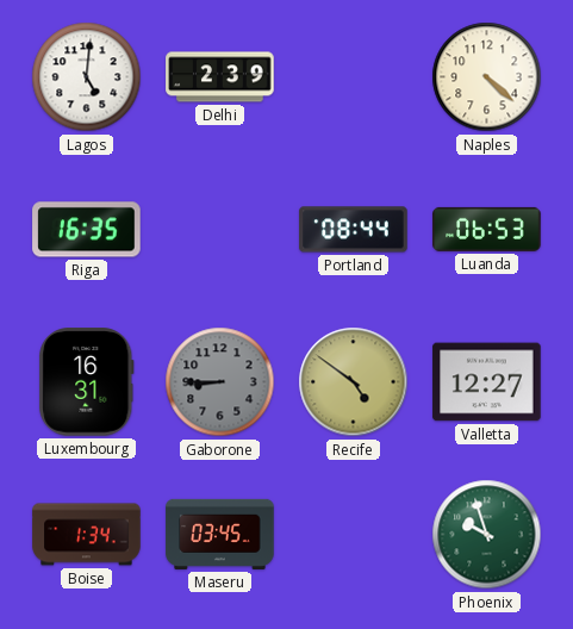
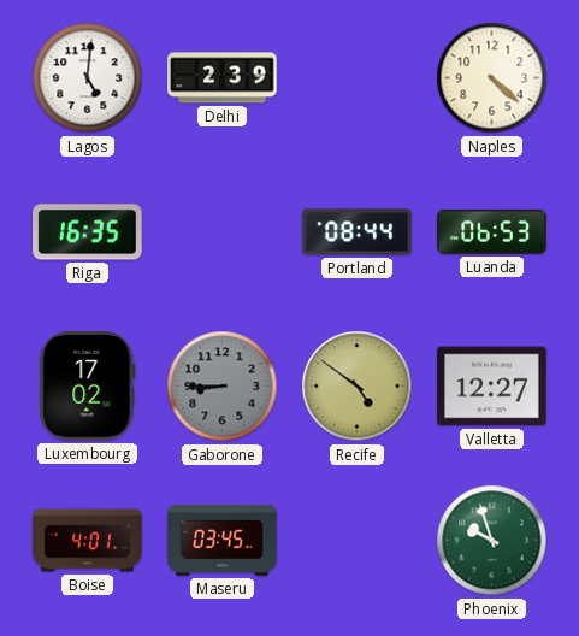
Luxembourg: 16:31 -> 17:02
Boise: 1:34 -> 4:01
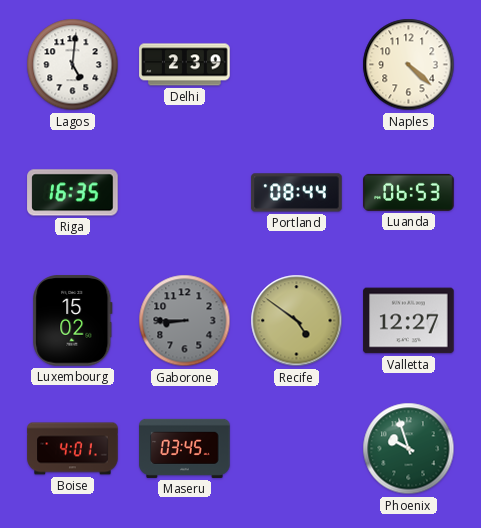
Luxembourg: 17:02 -> 15:02
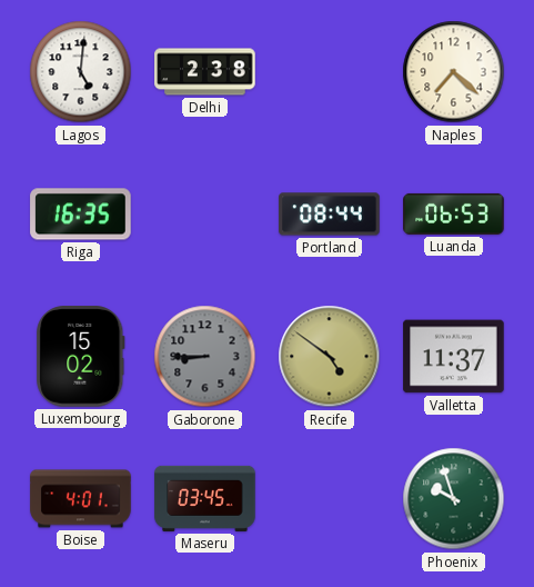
Delhi: 2:39 -> 2:38
Naples: 4:22 -> 7:22
Valletta: 12:27 -> 11:37
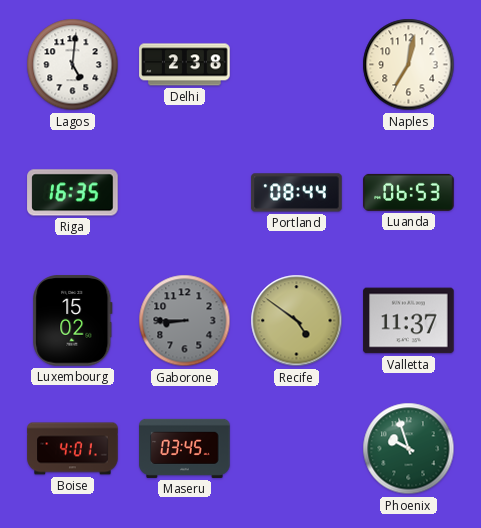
Naples: 7:22 -> 7:02
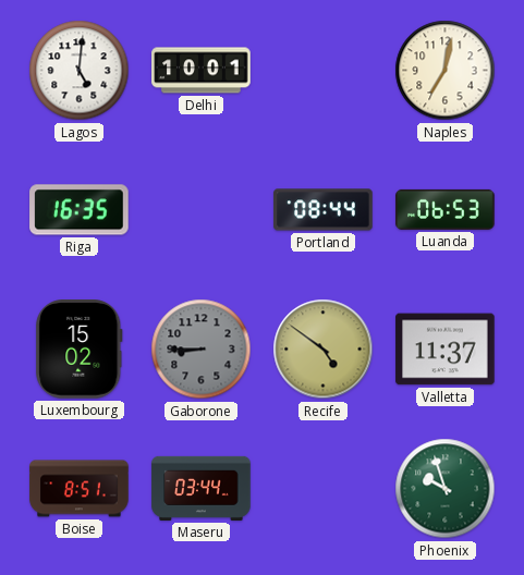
Delhi: 2:38 -> 10:01
Boise: 4:01 -> 8:51
Maseru: 03:45 -> 03:44
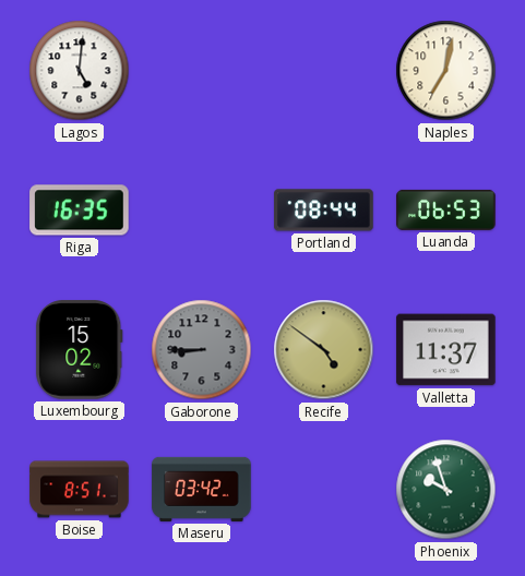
Delhi: 10:01 -> none
Maseru: 03:44 -> 03:42
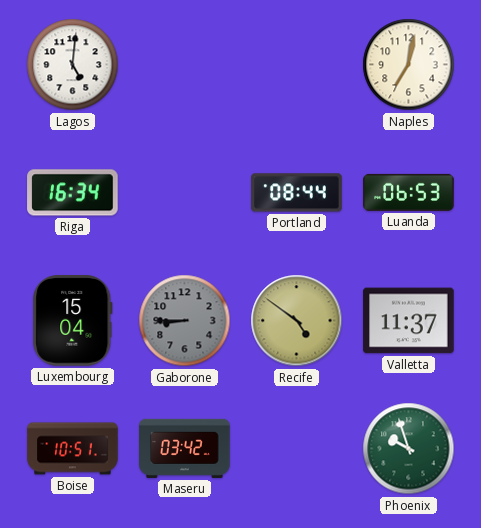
Riga: 16:35 -> 16:34
Luxembourg: 15:02 -> 15:04
Boise: 8:51 -> 10:51
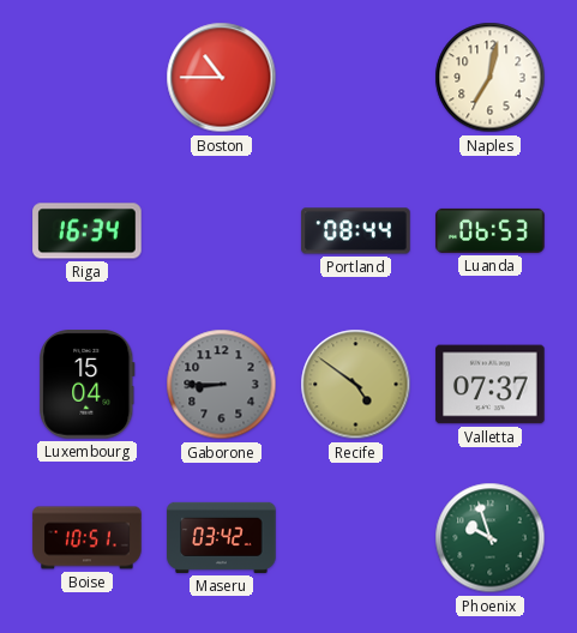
Lagos: 5:01 -> none
Boston: none -> 10:45
Valletta: 11:37 -> 07:37
